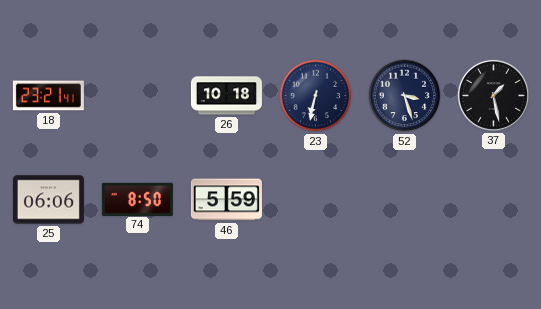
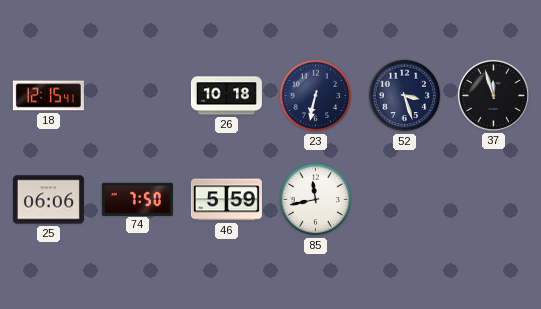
18: 23:21 -> 12:15
37: 1:28 -> 11:57
74: 8:50 -> 7:50
85: none -> 11:43
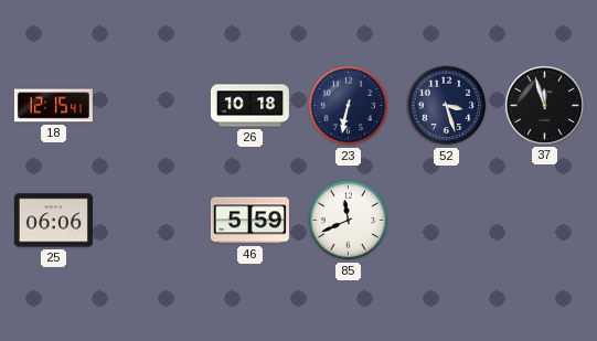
74: 7:50 -> none
85: 11:43 -> 11:41
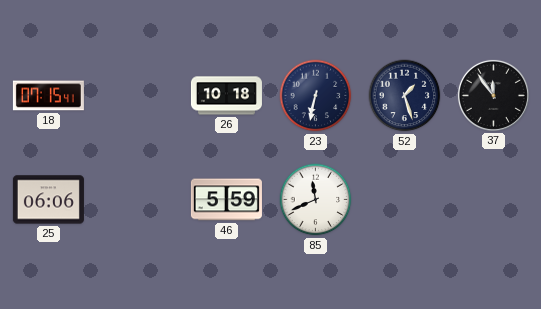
18: 12:15 -> 07:15
52: 3:27 -> 1:27
37: 11:57 -> 11:54
